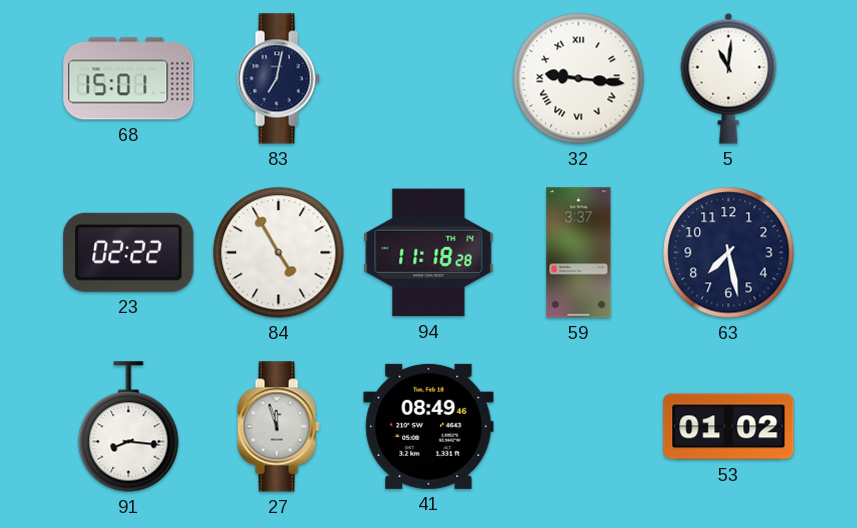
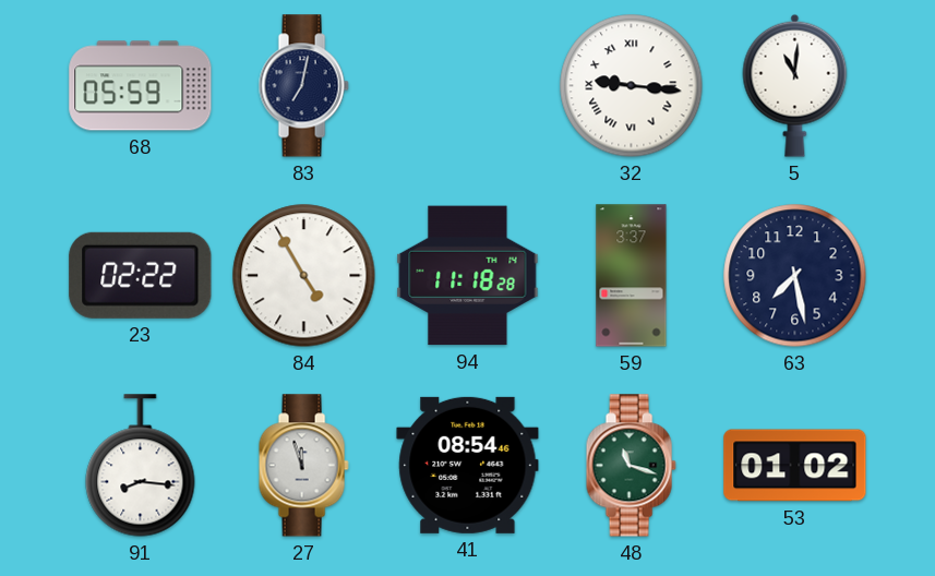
68: 15:01 -> 05:59
41: 08:49 -> 08:54
48: none -> 11:18
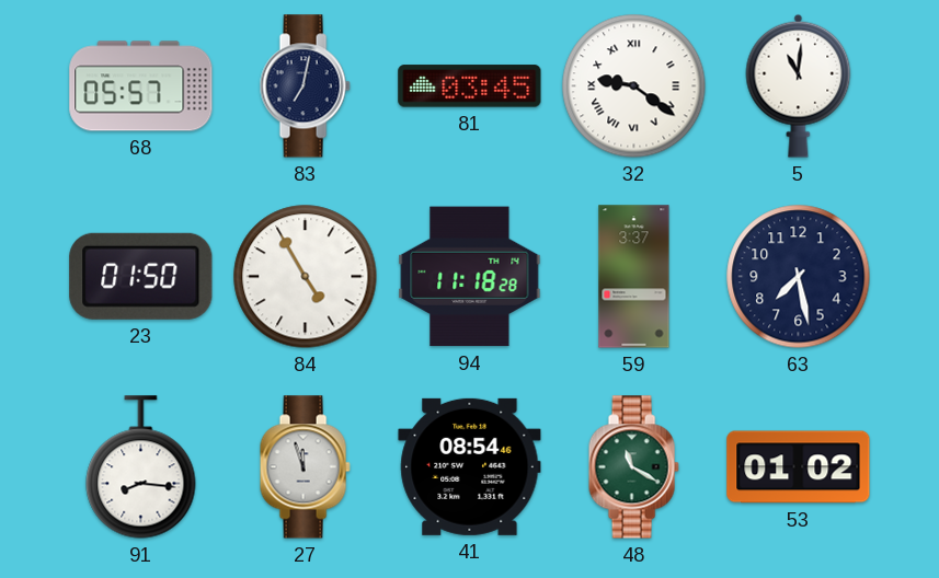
68: 05:59 -> 05:57
81: none -> 03:45
32: 9:16 -> 9:21
23: 02:22 -> 01:50
48: 11:18 -> 11:20
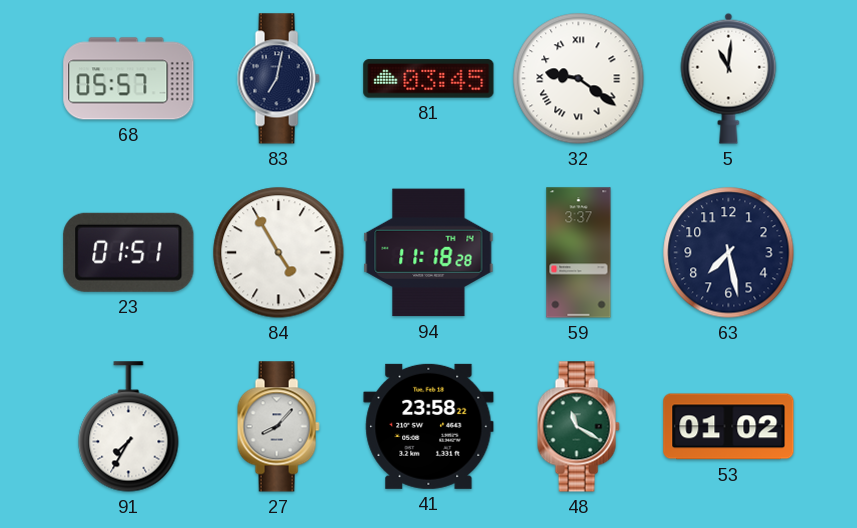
23: 01:50 -> 01:51
91: 8:16 -> 7:35
27: 11:57 -> 8:07
41: 08:54 -> 23:58
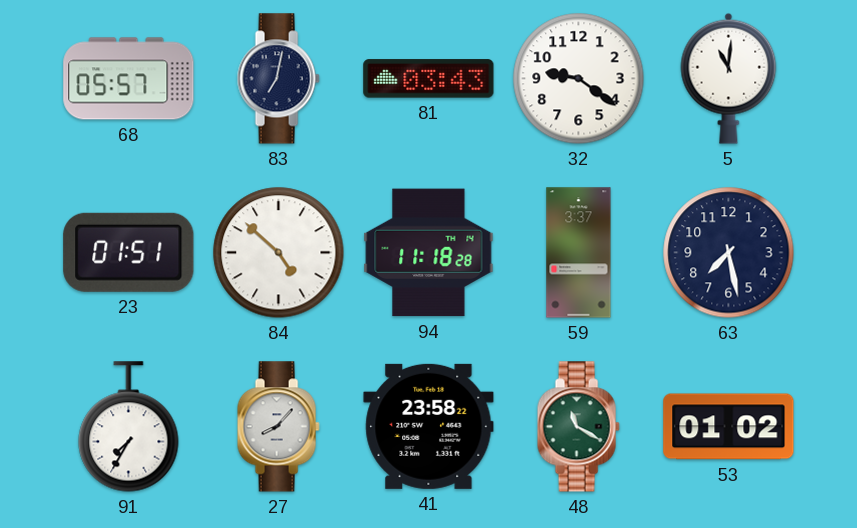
81: 03:45 -> 03:43
32 numerals: Roman -> Arabic
84: 4:55 -> 4:52
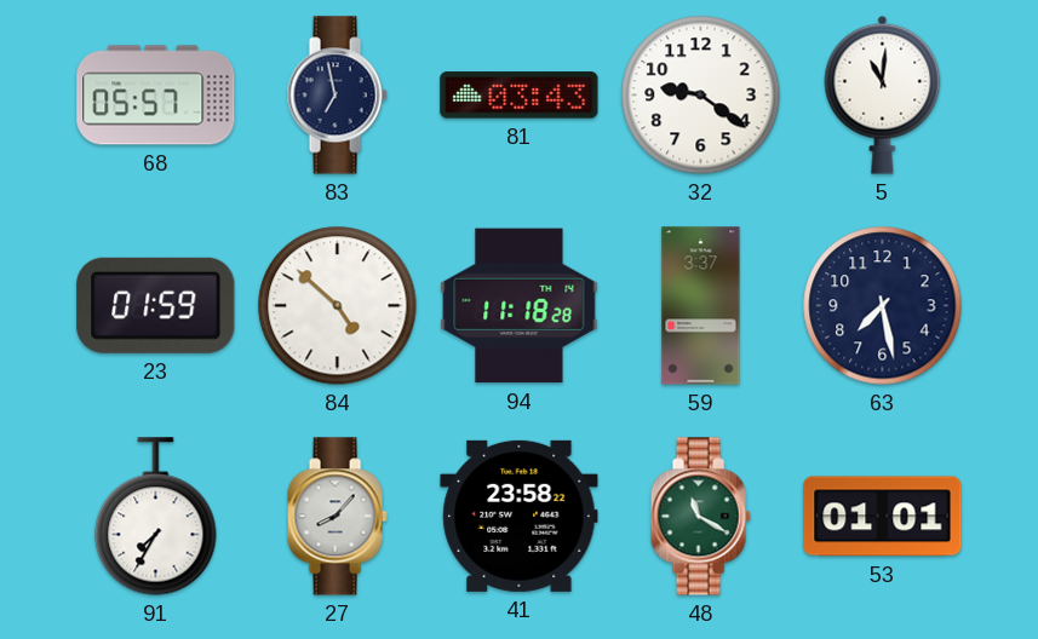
83: 7:02 -> 6:58
23: 01:51 -> 01:59
53: 01:02 -> 01:01
